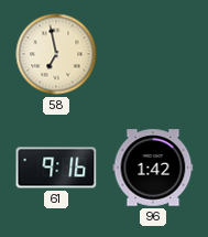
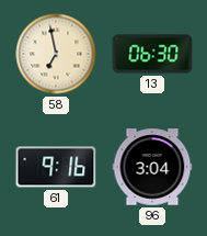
13: none -> 06:30
96: 1:42 -> 3:04
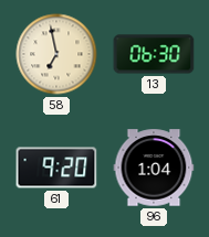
61: 9:16 -> 9:20
96: 3:04 -> 1:04
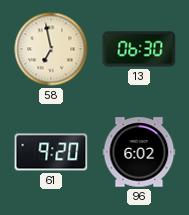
96: 1:04 -> 6:02
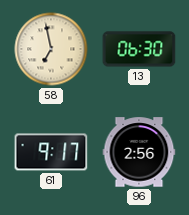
61: 9:20 -> 9:17
96: 6:02 -> 2:56
